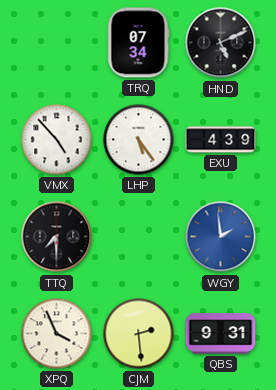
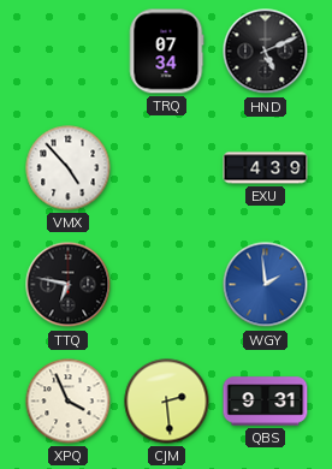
LHP: 5:24 -> none
TTQ: 7:30 -> 6:47
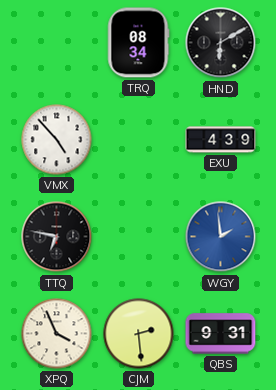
TRQ: 07:34 -> 08:34
HND: 5:11 -> 6:10
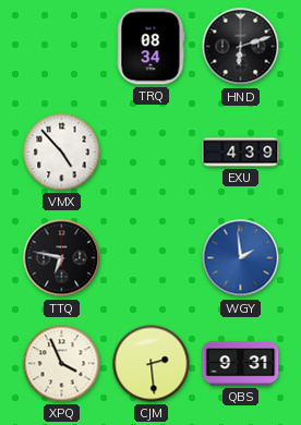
HND: 6:10 -> 6:12
